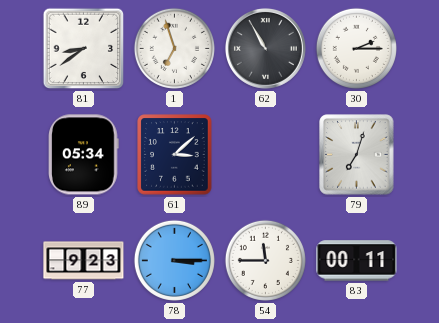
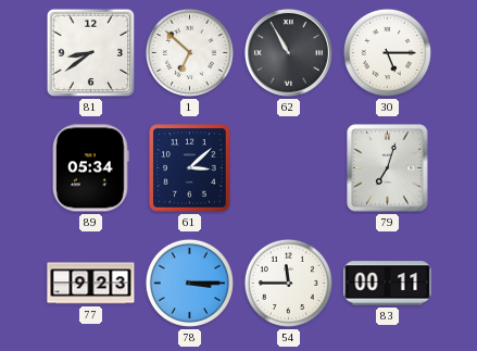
1: 6:57 -> 6:52
30: 2:15 -> 5:15
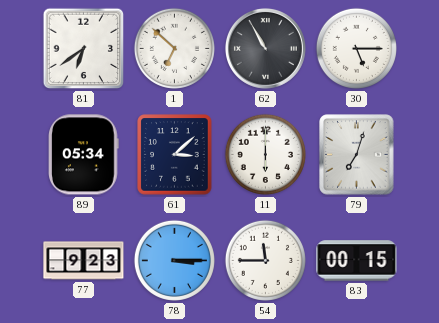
81: 8:39 -> 6:39
11: none -> 6:00
83: 00:11 -> 00:15
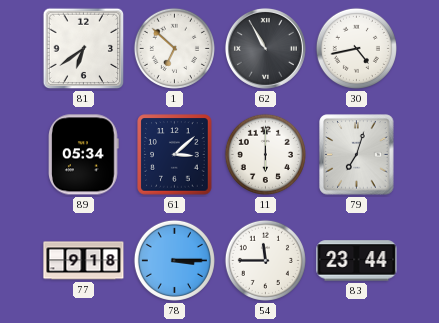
30: 5:15 -> 4:43
77: 9:23 -> 9:18
83: 00:15 -> 23:44
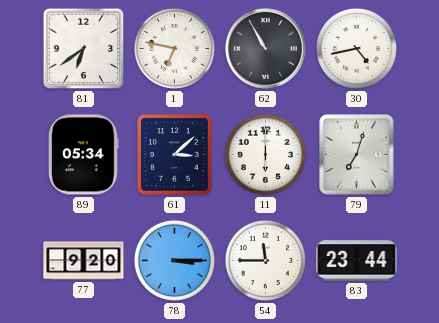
1: 6:52 -> 6:47
77: 9:18 -> 9:20
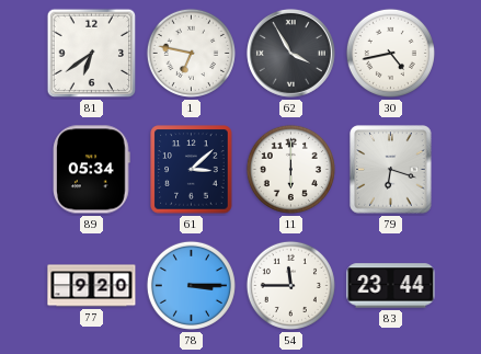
62: 10:55 -> 3:55
79: 7:03 -> 6:18
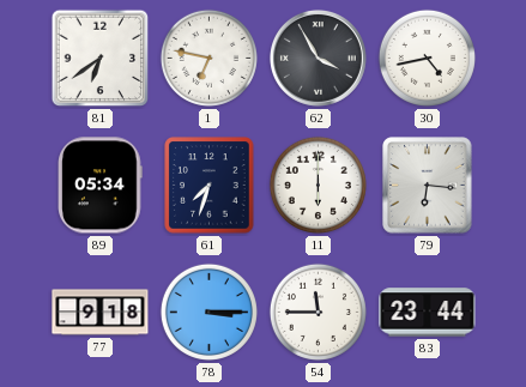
61: 3:08 -> 7:33
79: 6:18 -> 6:16
77: 9:20 -> 9:18
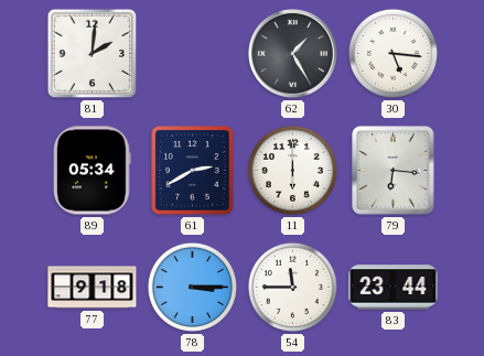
81: 6:39 -> 2:01
1: 6:47 -> none
62: 3:55 -> 1:25
30: 4:43 -> 5:16
61: 7:33 -> 2:40
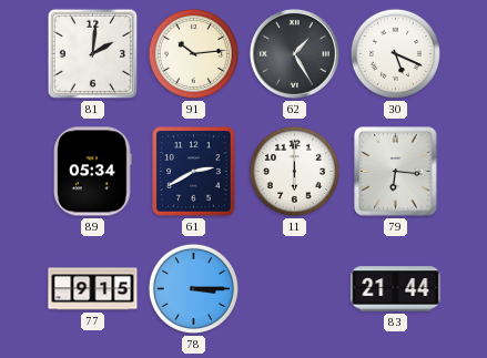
91: none -> 10:14
30: 5:16 -> 5:19
77: 9:18 -> 9:15
54: 11:45 -> none
83: 23:44 -> 21:44
